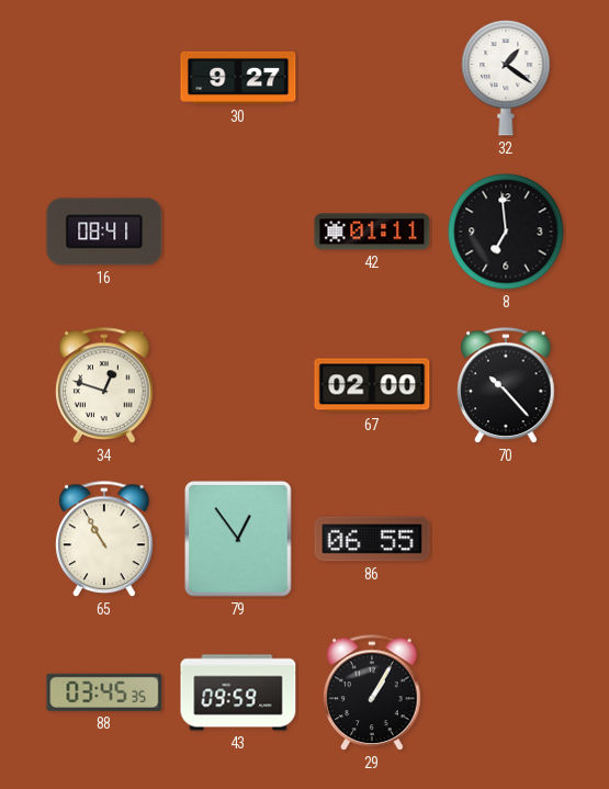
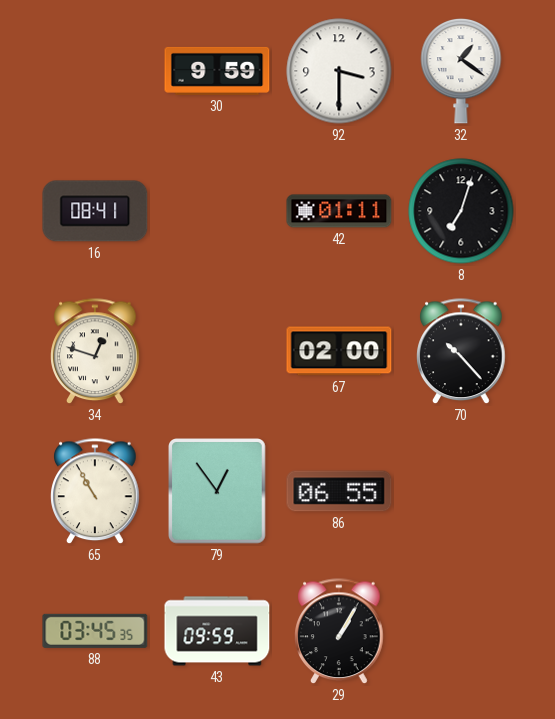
30: 9:27 -> 9:59
92: none -> 3:30
8: 6:59 -> 7:03
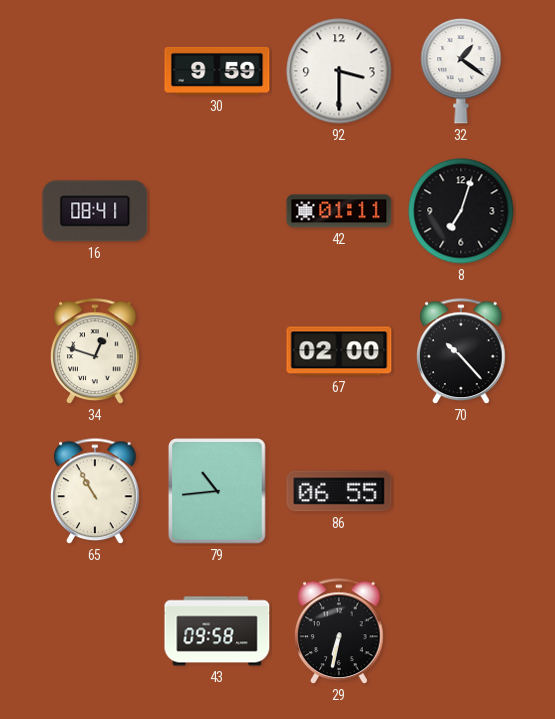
79: 12:54 -> 10:44
88: 03:45 -> none
43: 09:59 -> 09:58
29: 1:05 -> 6:32
